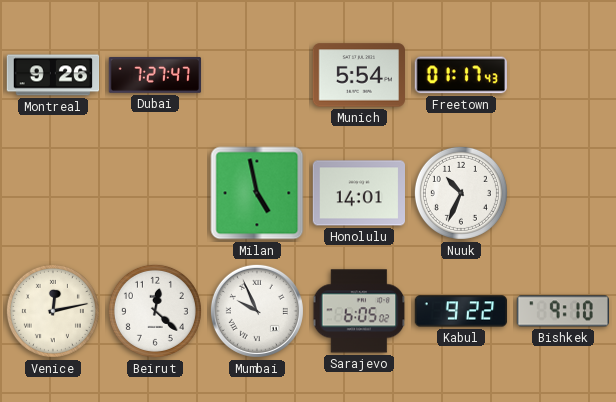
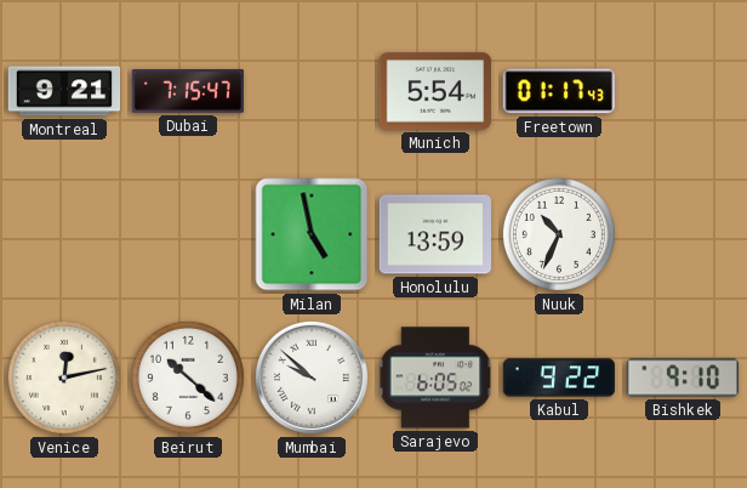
Montreal: 9:26 -> 9:21
Dubai: 7:27 -> 7:15
Honolulu: 14:01 -> 13:59
Beirut: 12:22 -> 10:22
Mumbai: 9:56 -> 9:52
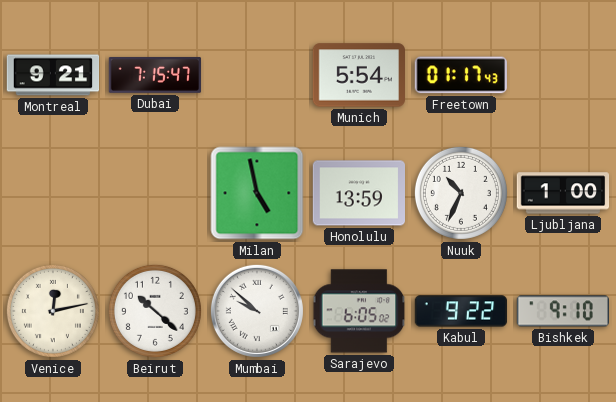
Ljubljana: none -> 1:00
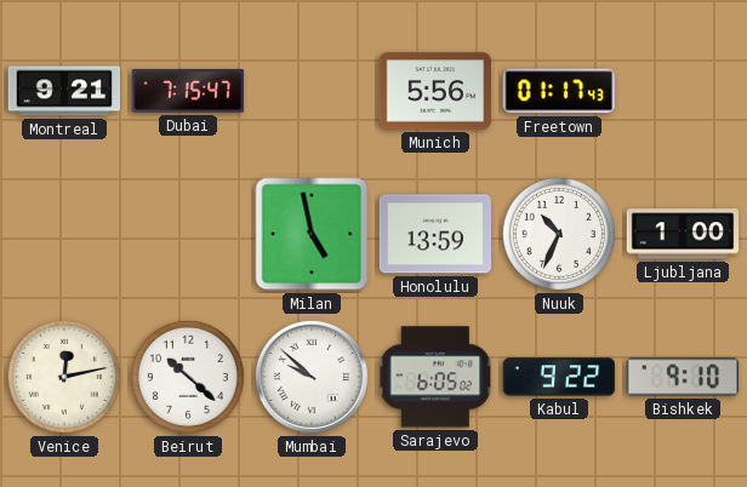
Munich: 5:54 -> 5:56
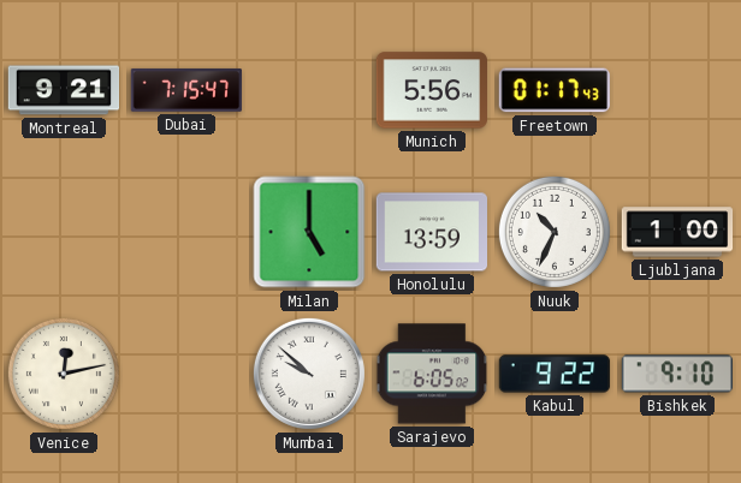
Milan: 4:58 -> 5:00
Beirut: 10:22 -> none
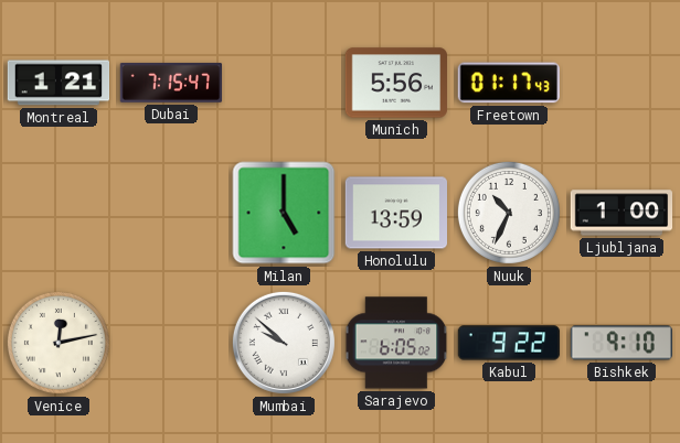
Montreal: 9:21 -> 1:21
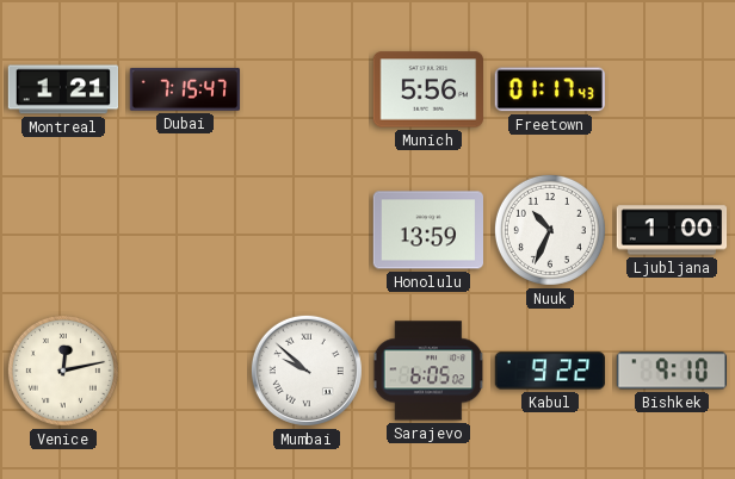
Milan: 5:00 -> none
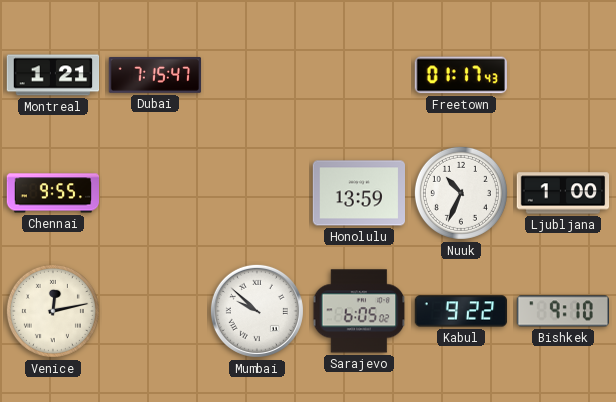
Munich: 5:56 -> none
Chennai: none -> 9:55
